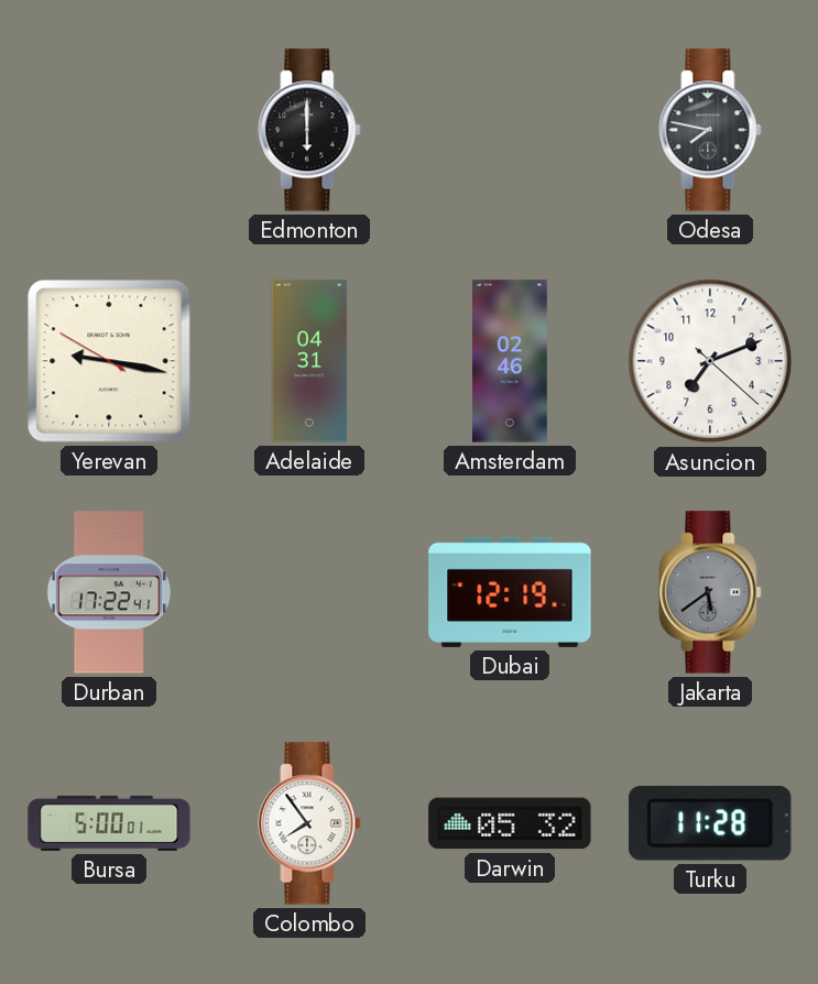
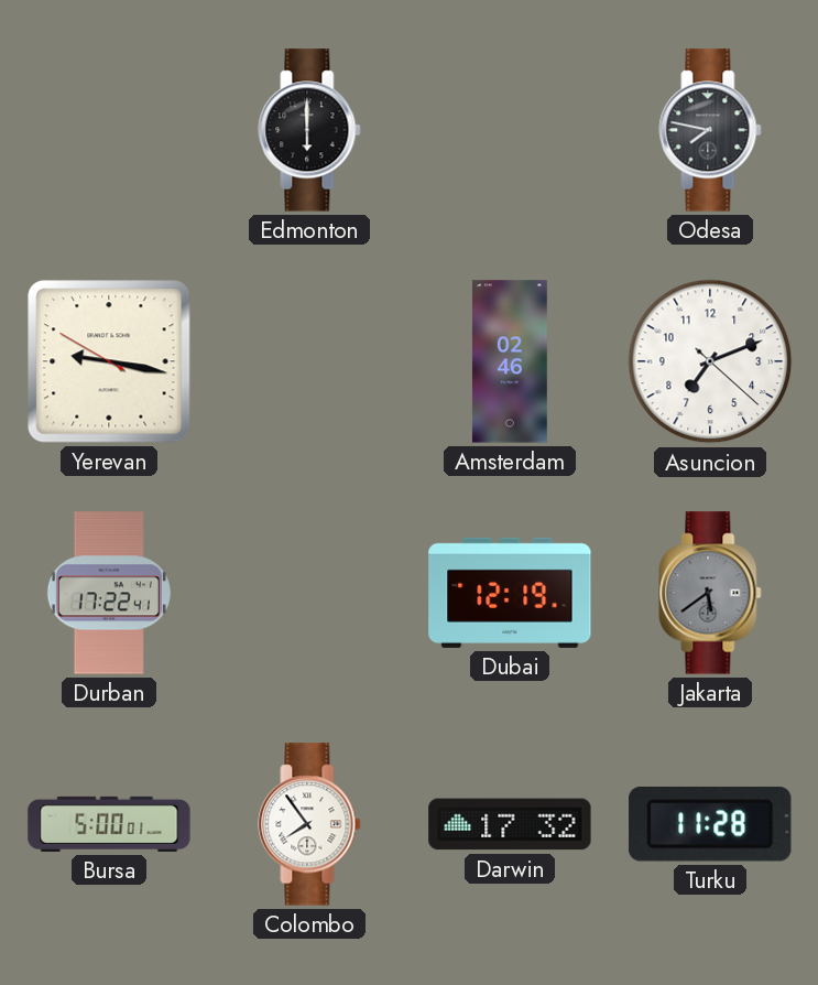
Adelaide: 04:31 -> none
Darwin: 05:32 -> 17:32
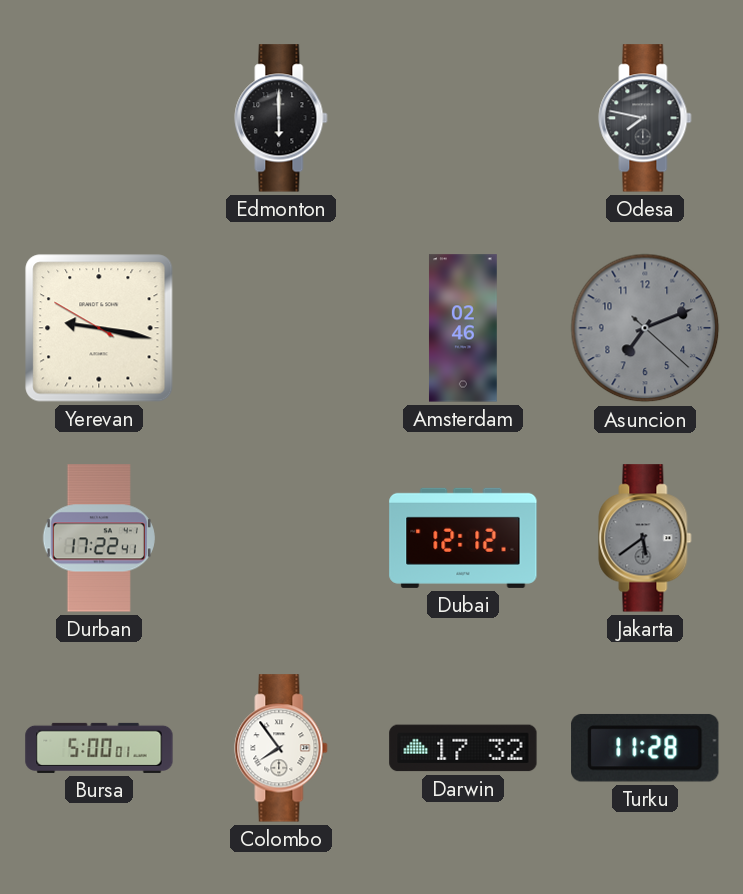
Asuncion dial: white -> grey
Dubai: 12:19 -> 12:12
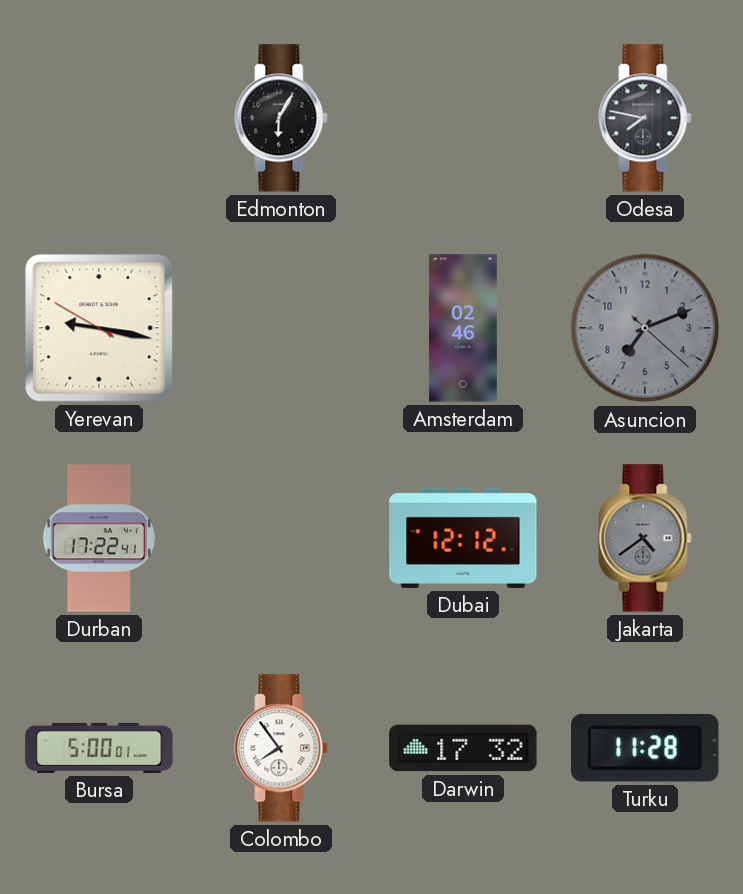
Edmonton: 6:00 -> 6:05
Jakarta: 5:39 -> 4:39
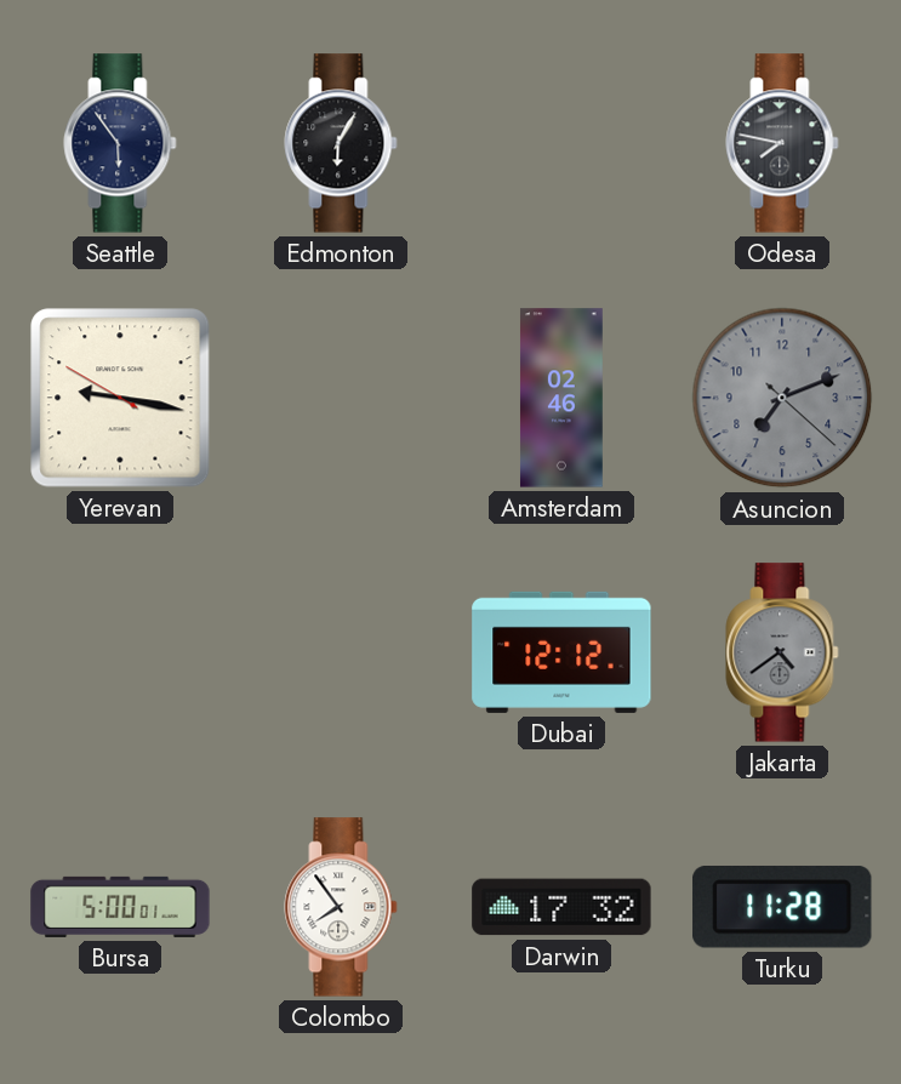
Seattle: none -> 5:54
Durban: 17:22 -> none
